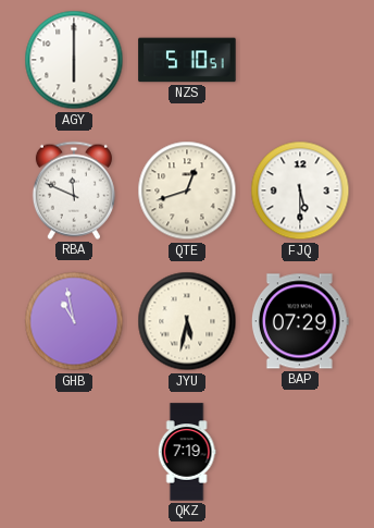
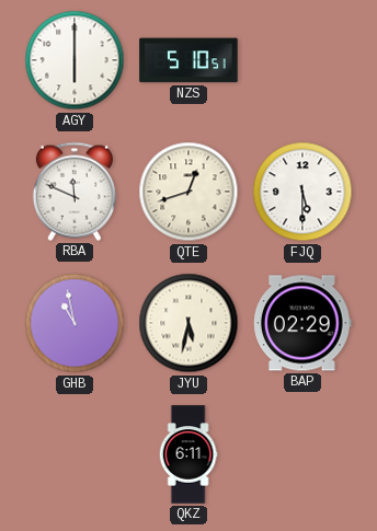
BAP: 07:29 -> 02:29
QKZ: 7:19 -> 6:11
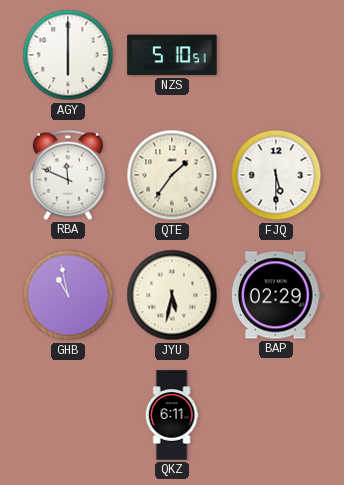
QTE: 12:42 -> 1:36
